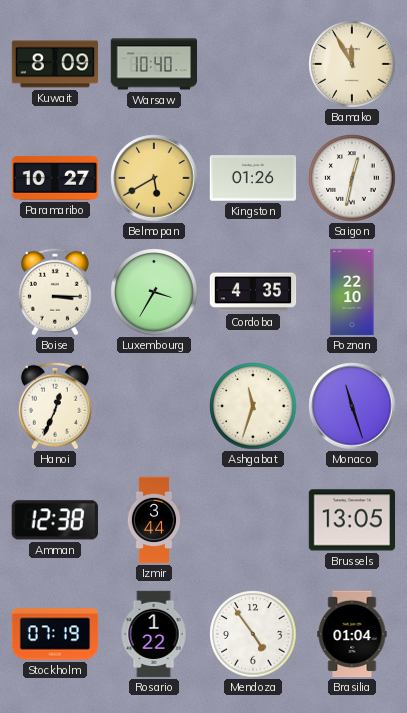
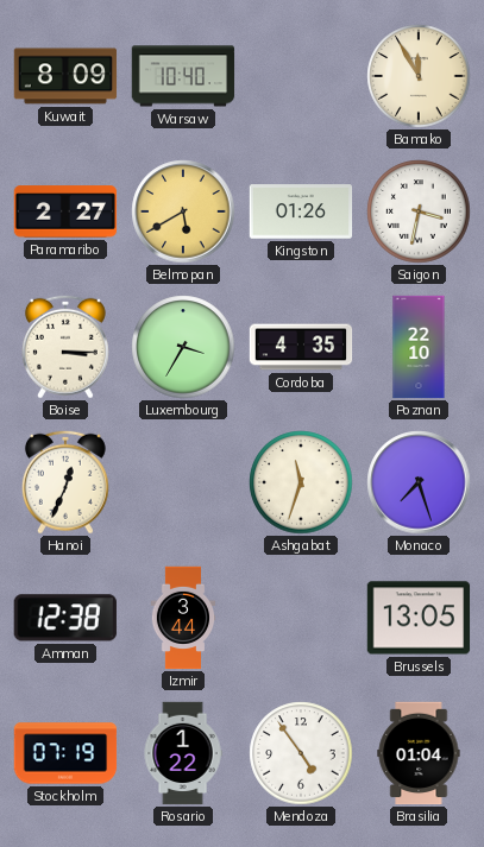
Paramaribo: 10:27 -> 2:27
Saigon: 12:32 -> 3:32
Monaco: 11:27 -> 7:27
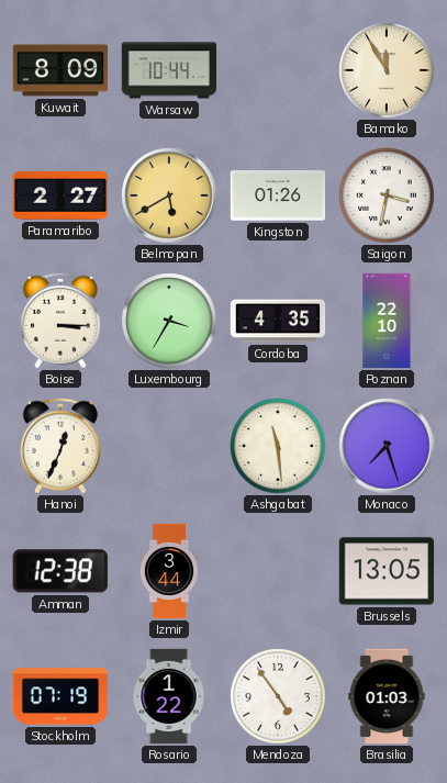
Warsaw: 10:40 -> 10:44
Ashgabat: 11:33 -> 11:29
Brasilia: 01:04 -> 01:03
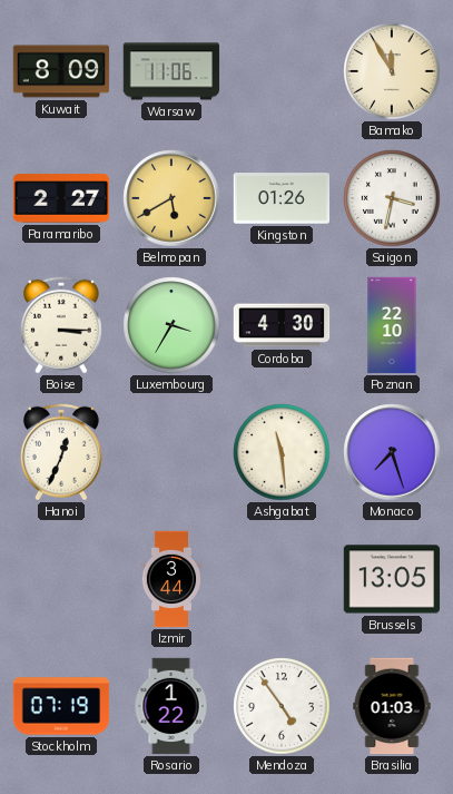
Warsaw: 10:44 -> 11:06
Cordoba: 4:35 -> 4:30
Amman: 12:38 -> none
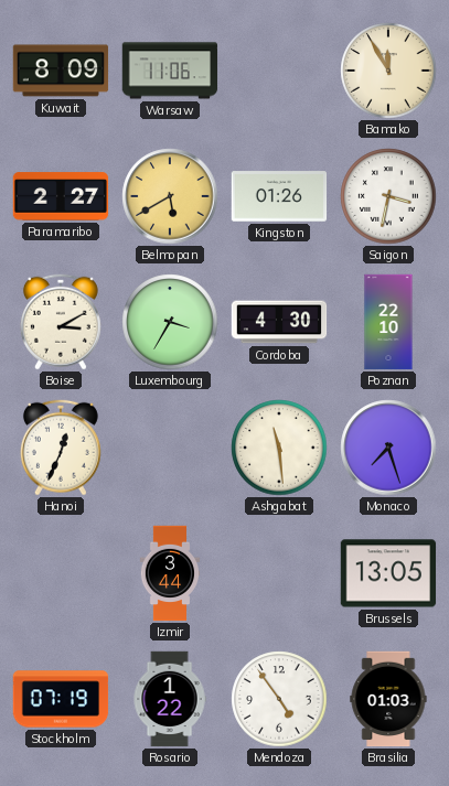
Boise: 3:15 -> 3:10
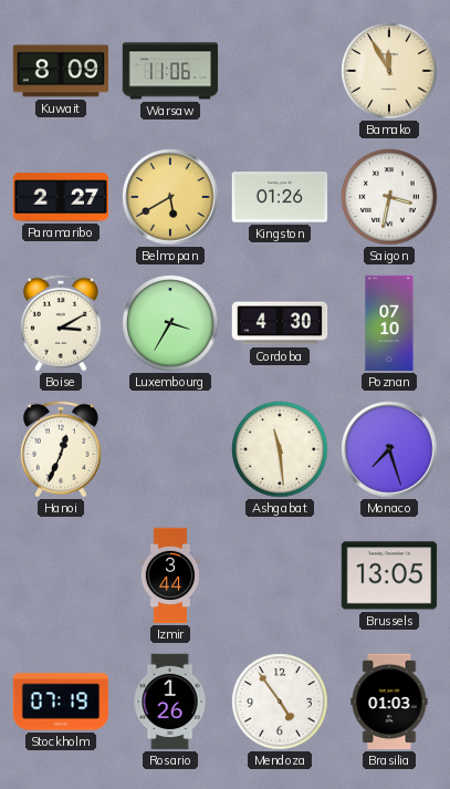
Poznan: 22:10 -> 07:10
Rosario: 1:22 -> 1:26
